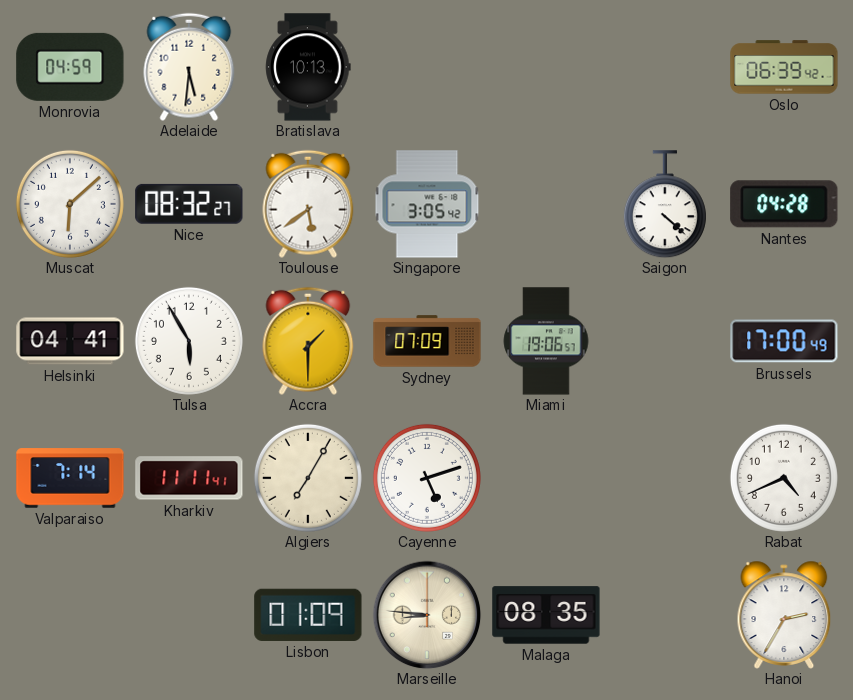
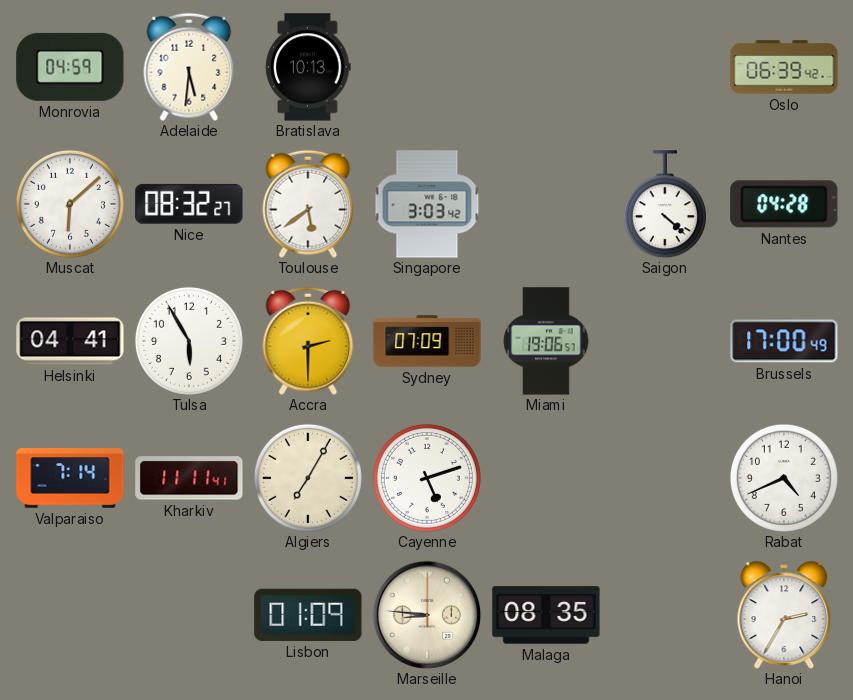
Singapore: 3:05 -> 3:03
Accra: 1:30 -> 2:30
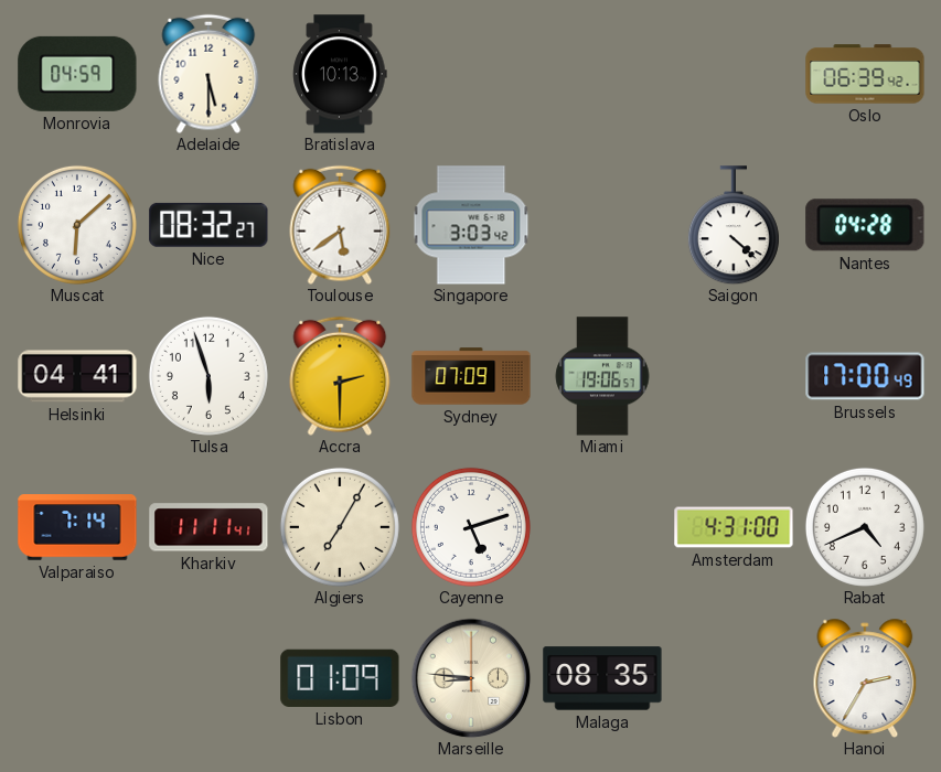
Adelaide: 5:31 -> 5:30
Tulsa: 5:55 -> 5:57
Amsterdam: none -> 4:31
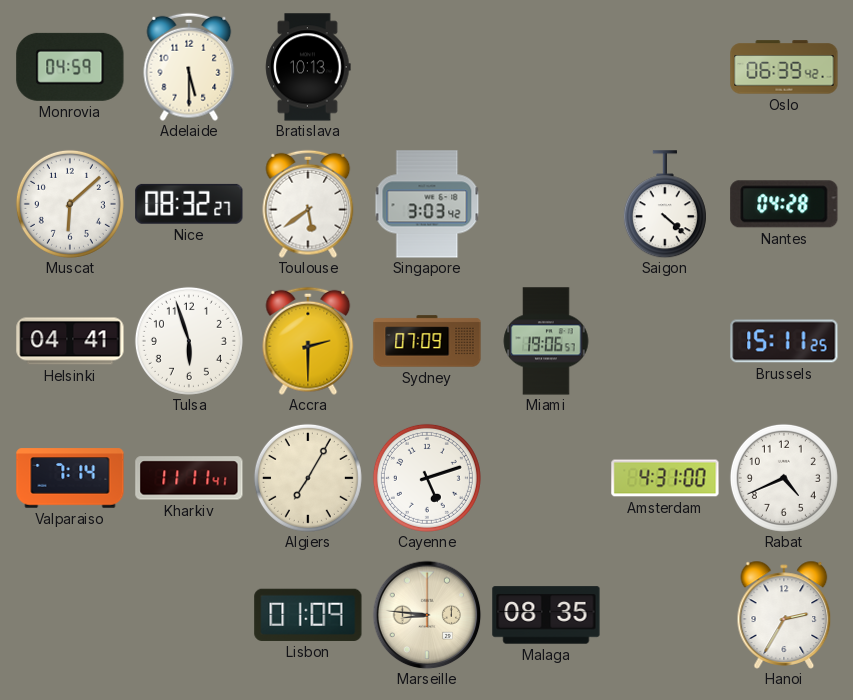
Brussels: 17:00 -> 15:11
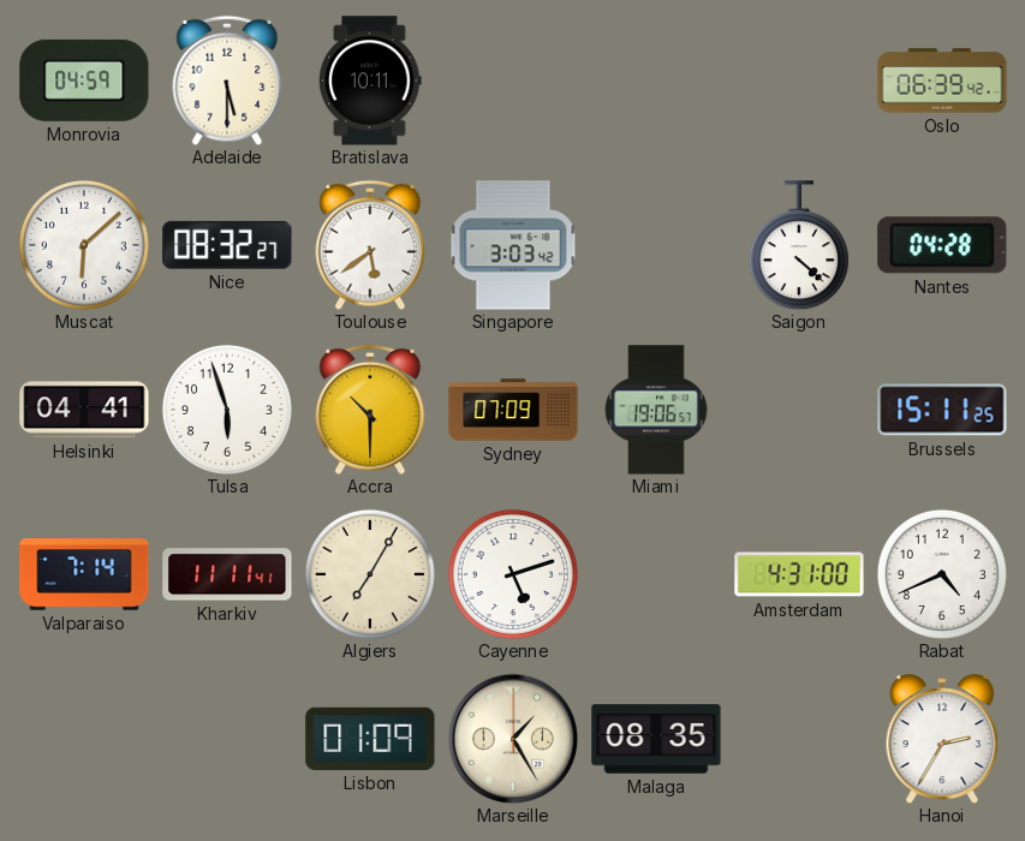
Bratislava: 10:13 -> 10:11
Accra: 2:30 -> 10:30
Marseille: 8:46 -> 1:25
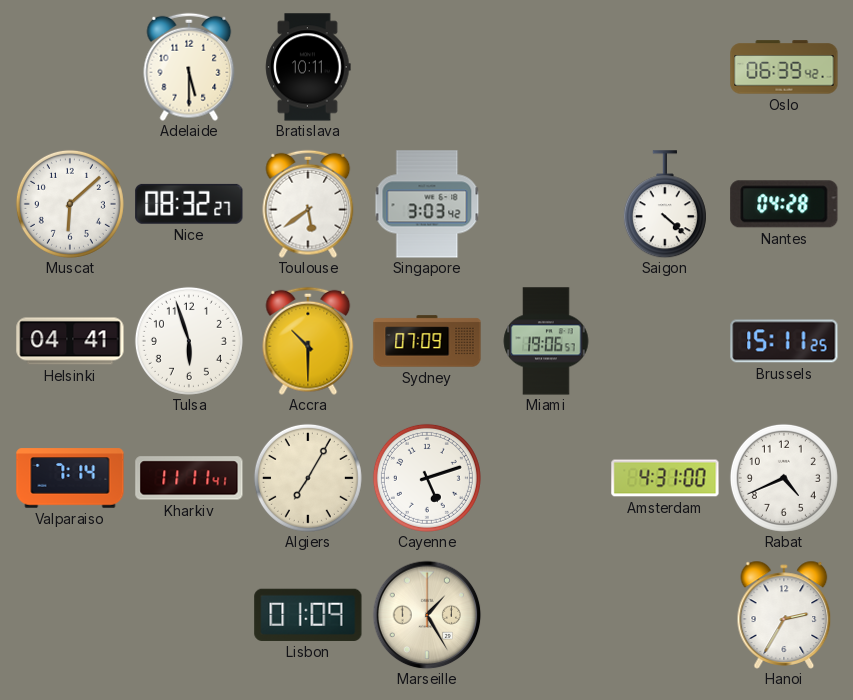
Monrovia: 04:59 -> none
Malaga: 08:35 -> none
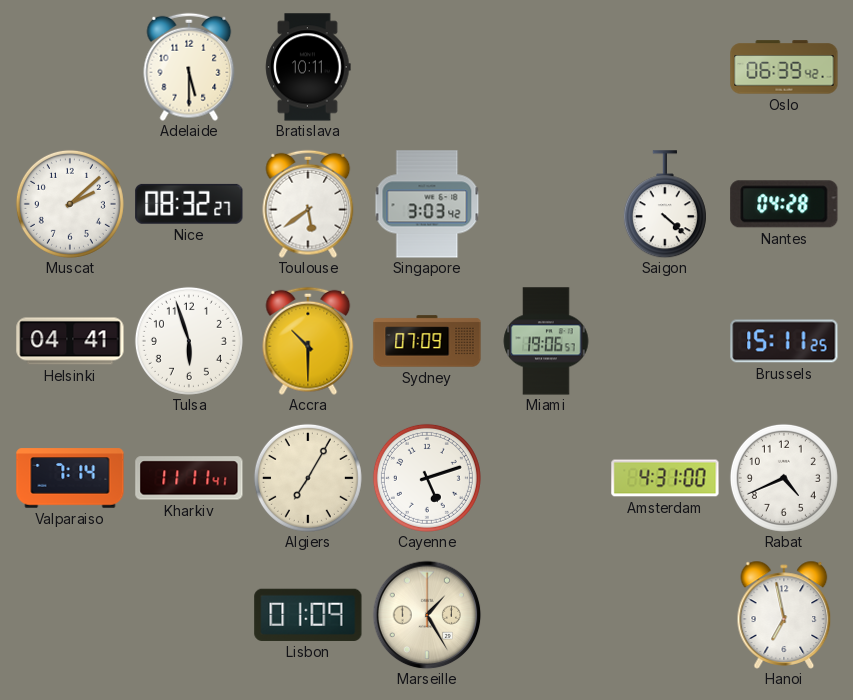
Muscat: 6:08 -> 2:08
Hanoi: 2:35 -> 6:58
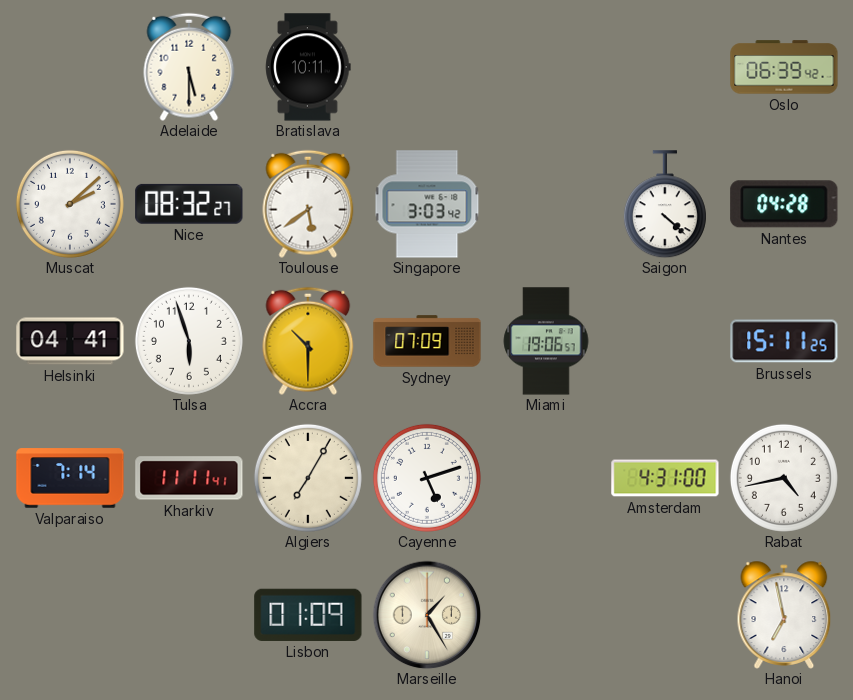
Rabat: 4:41 -> 4:43
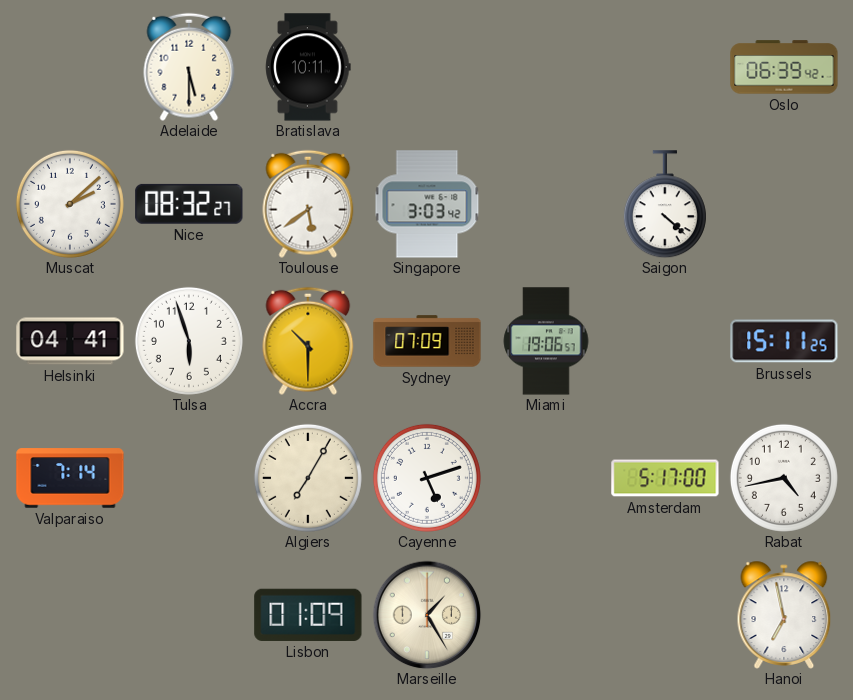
Nantes: 04:28 -> none
Kharkiv: 11:11 -> none
Amsterdam: 4:31 -> 5:17
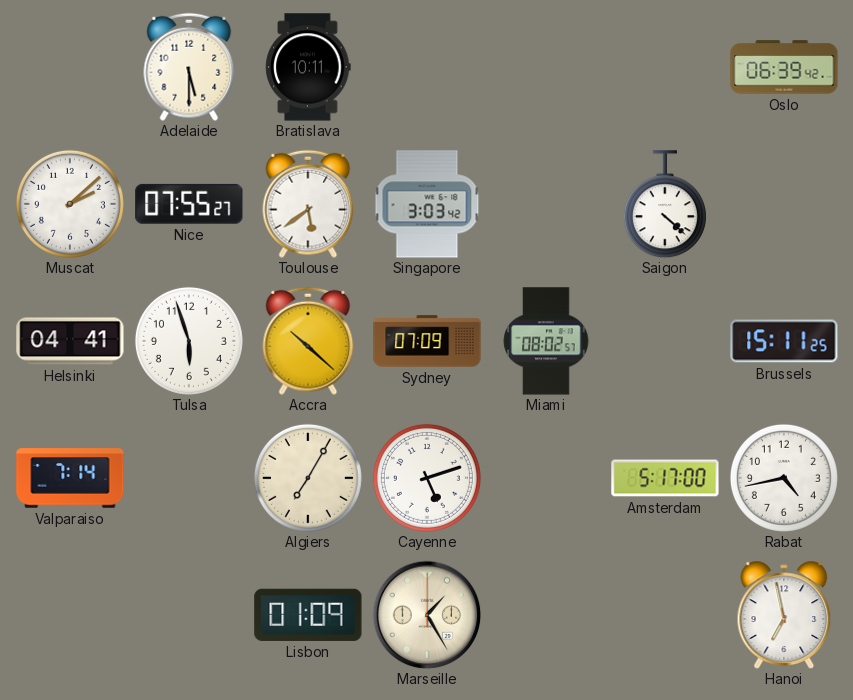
Nice: 08:32 -> 07:55
Accra: 10:30 -> 10:22
Miami: 19:06 -> 08:02
